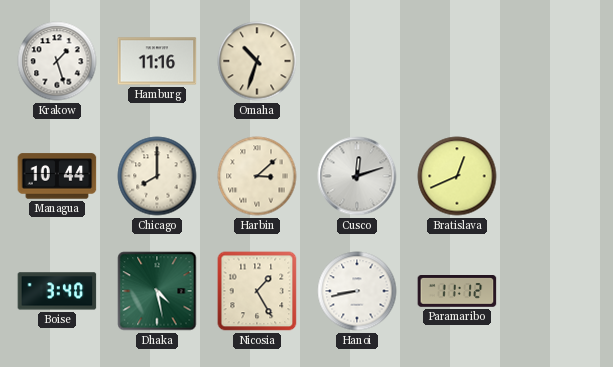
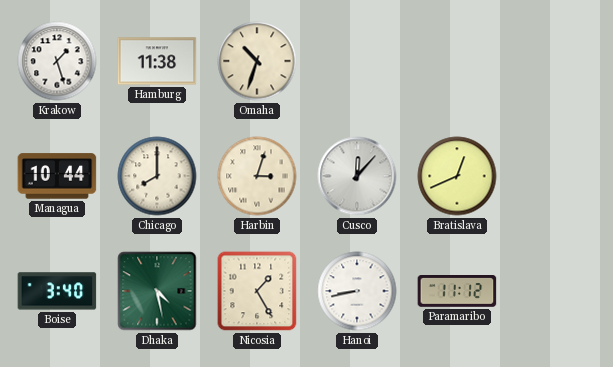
Hamburg: 11:16 -> 11:38
Harbin: 3:08 -> 3:03
Cusco: 12:12 -> 12:07
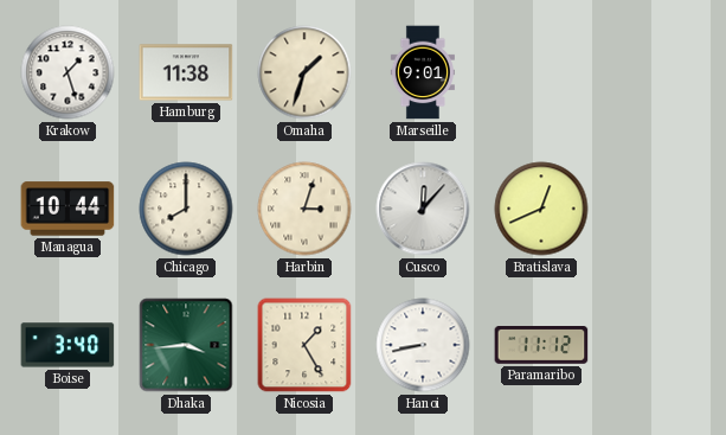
Omaha: 10:33 -> 1:33
Marseille: none -> 9:01
Dhaka: 4:28 -> 3:44
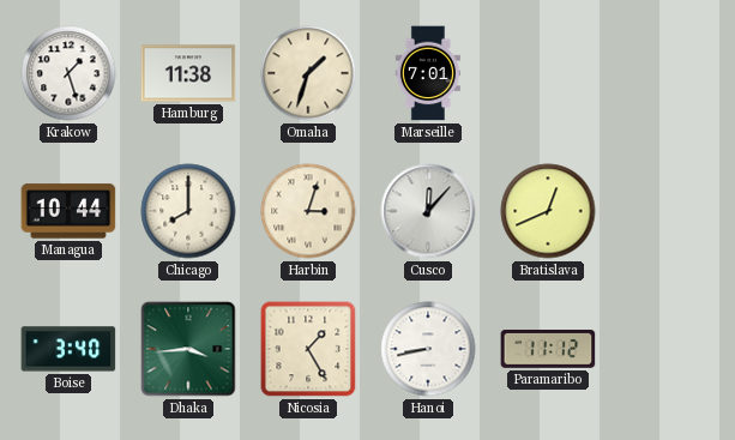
Marseille: 9:01 -> 7:01
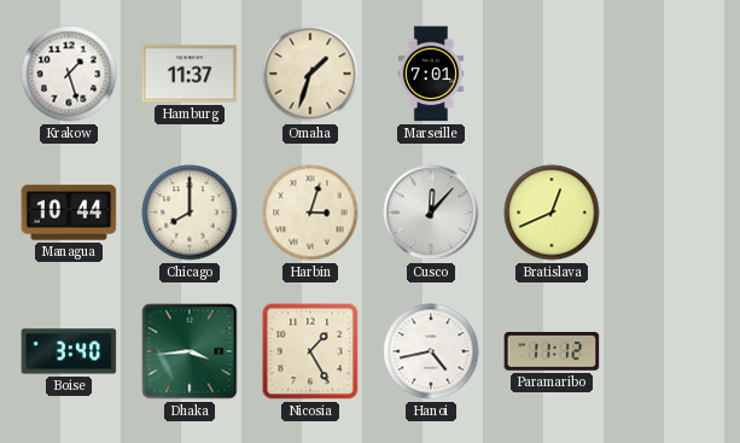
Hamburg: 11:38 -> 11:37
Hanoi: 8:43 -> 4:43
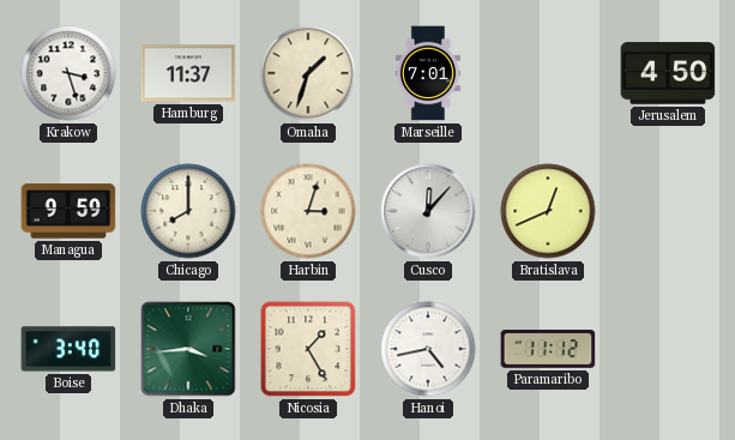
Krakow: 1:27 -> 3:27
Jerusalem: none -> 4:50
Managua: 10:44 -> 9:59
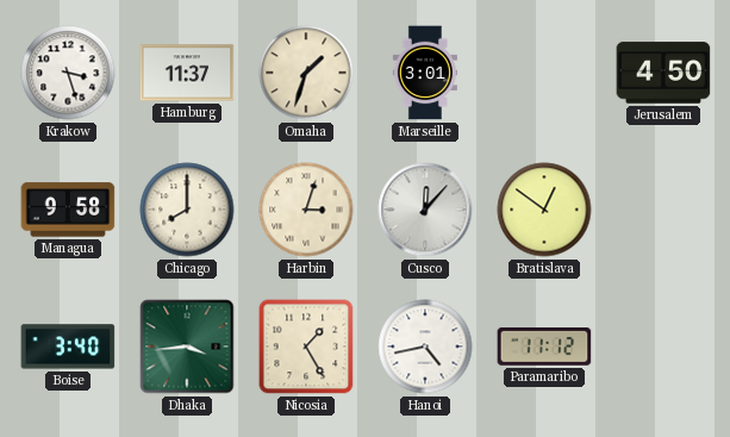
Marseille: 7:01 -> 3:01
Managua: 9:59 -> 9:58
Bratislava: 12:41 -> 12:51
